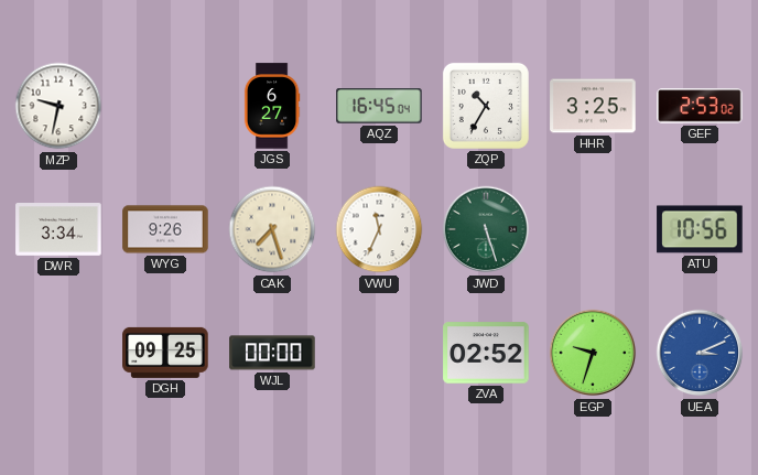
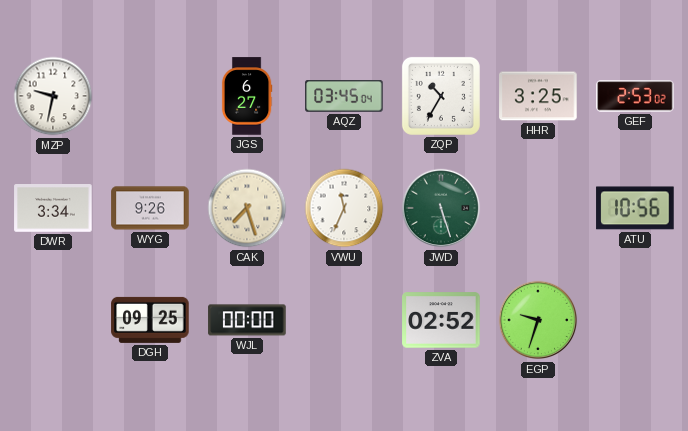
AQZ: 16:45 -> 03:45
UEA: 3:11 -> none
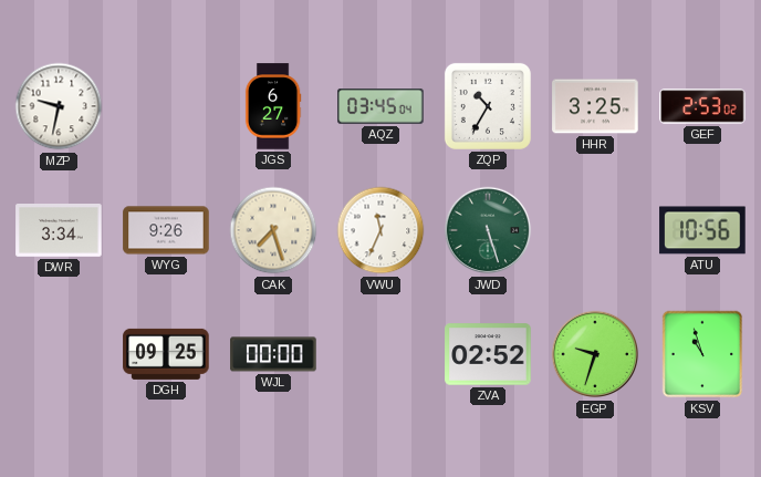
KSV: none -> 10:57
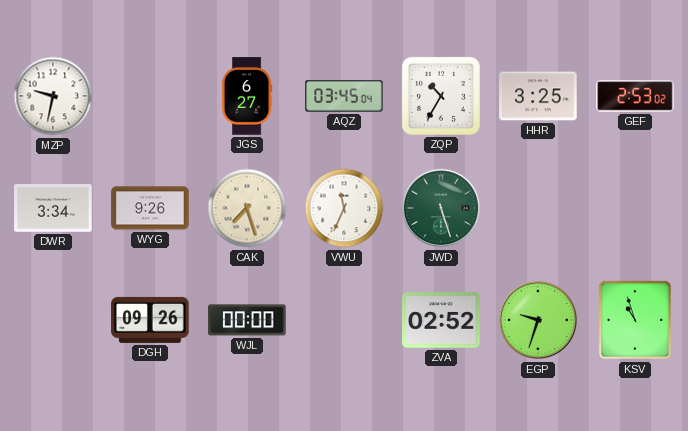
ATU: 10:56 -> none
DGH: 09:25 -> 09:26
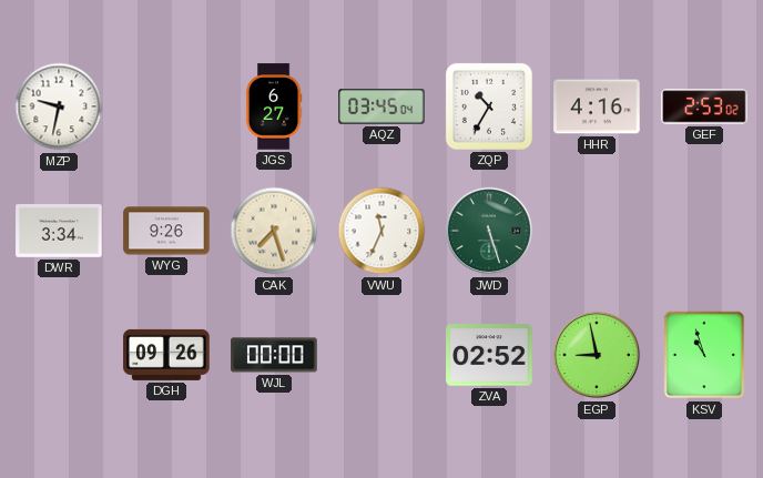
HHR: 3:25 -> 4:16
EGP: 9:33 -> 8:58
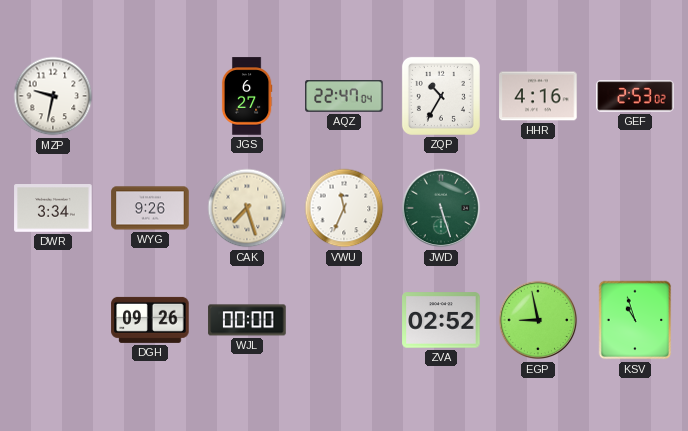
AQZ: 03:45 -> 22:47
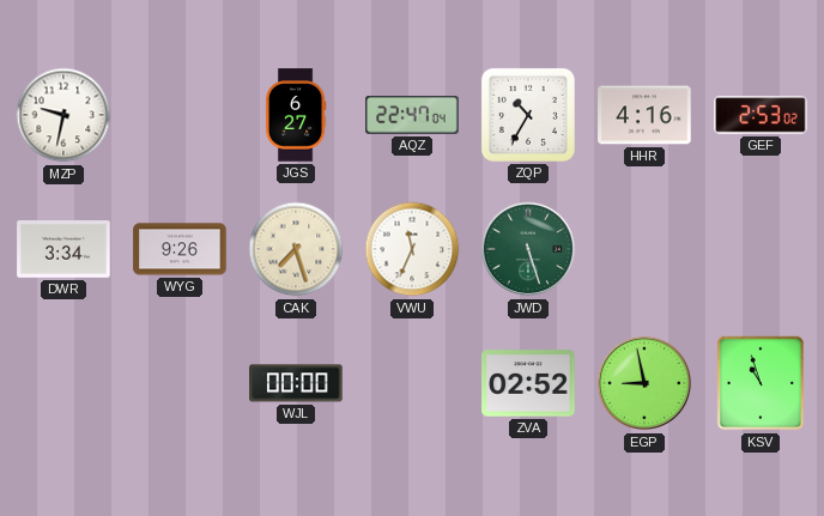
DGH: 09:26 -> none
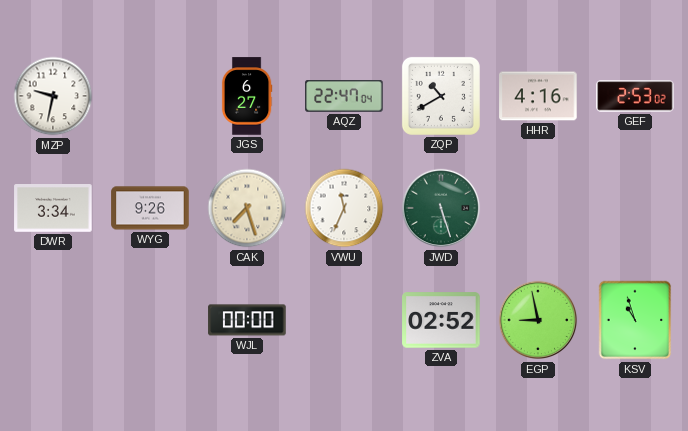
ZQP: 10:35 -> 10:40
